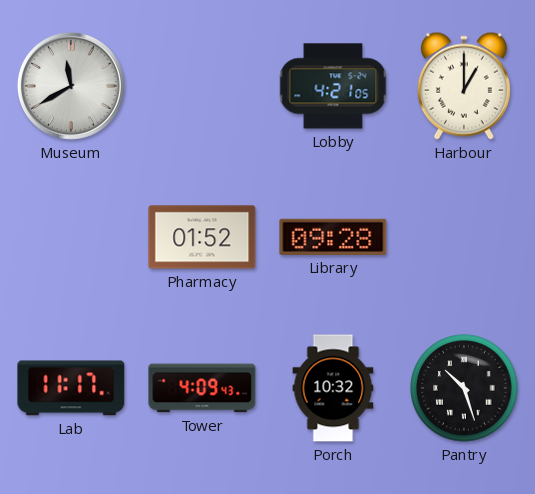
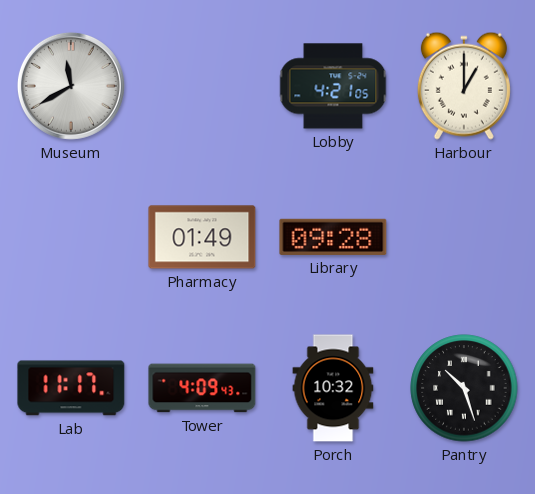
Pharmacy: 01:52 -> 01:49
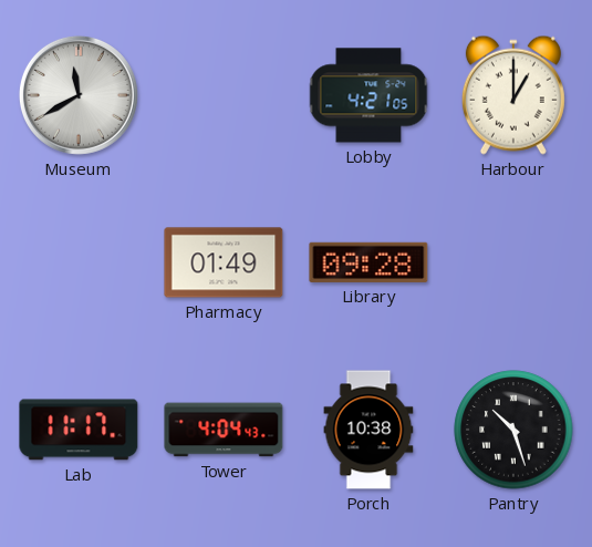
Tower: 4:09 -> 4:04
Porch: 10:32 -> 10:38
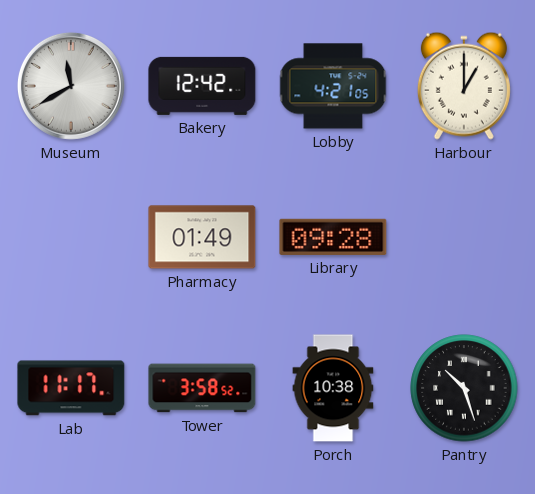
Bakery: none -> 12:42
Tower: 4:04 -> 3:58
